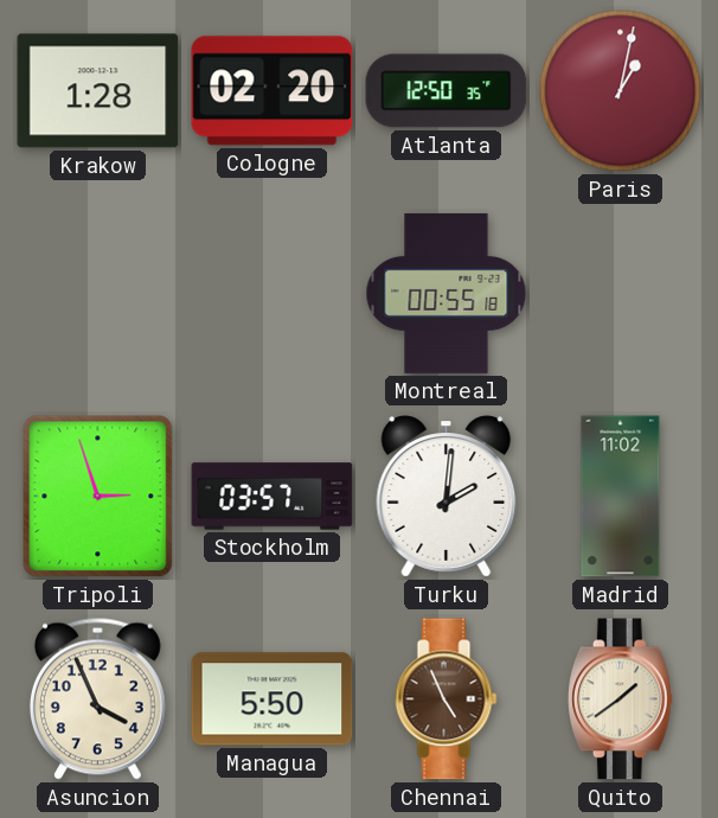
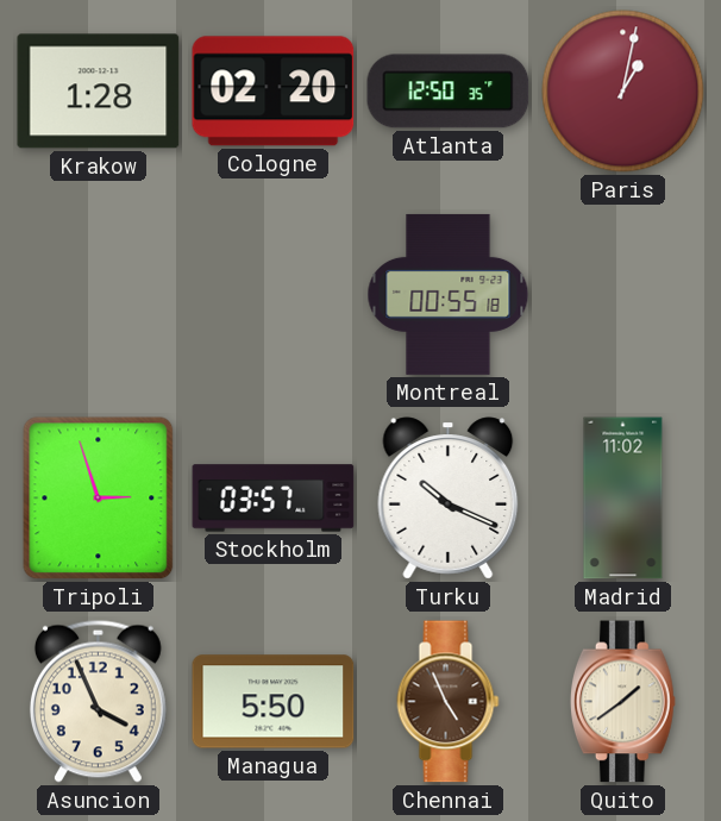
Turku: 2:01 -> 10:19
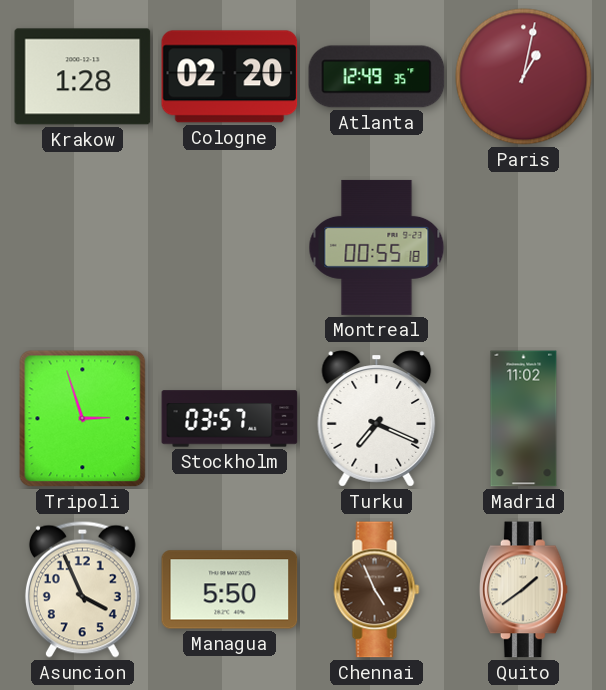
Atlanta: 12:50 -> 12:49
Turku: 10:19 -> 7:19
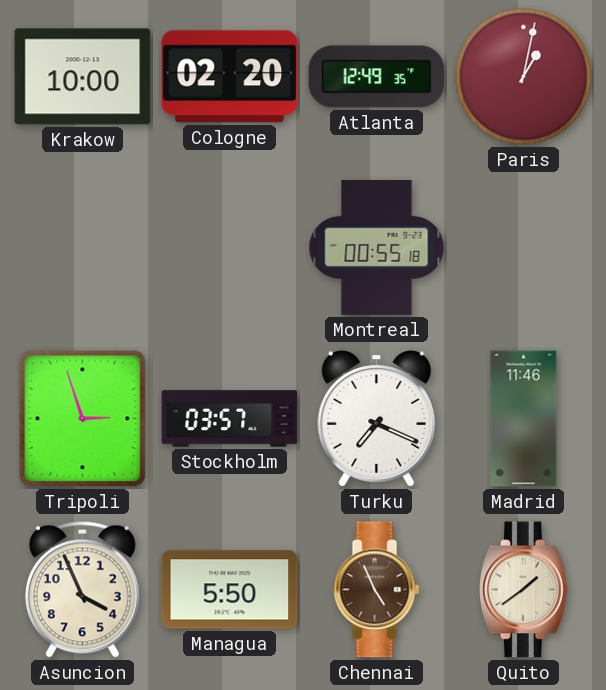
Krakow: 1:28 -> 10:00
Madrid: 11:02 -> 11:46
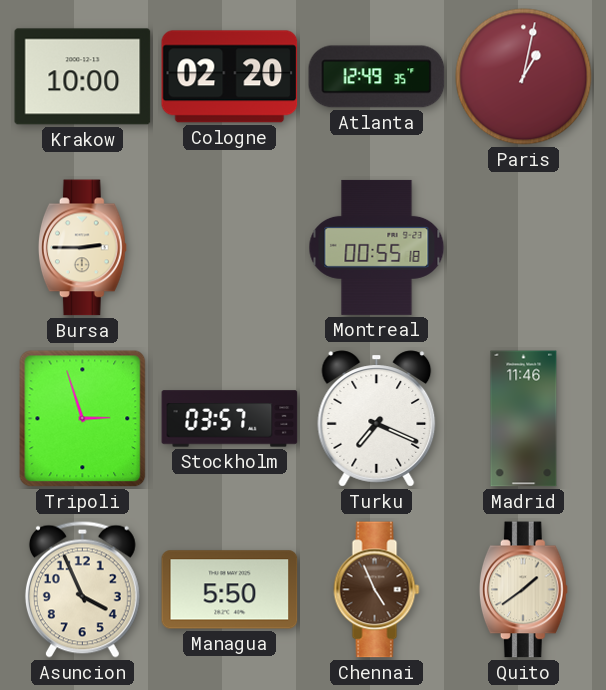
Bursa: none -> 2:45
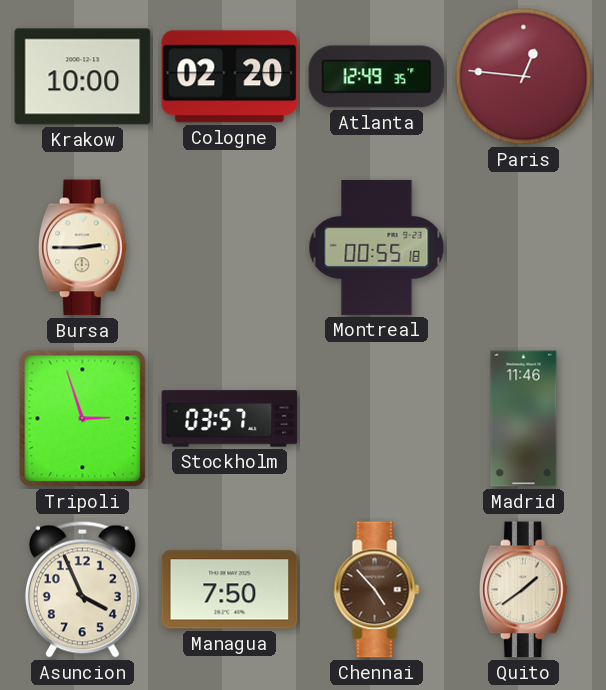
Paris: 1:02 -> 12:46
Turku: 7:19 -> none
Managua: 5:50 -> 7:50
Chennai: 4:56 -> 4:53
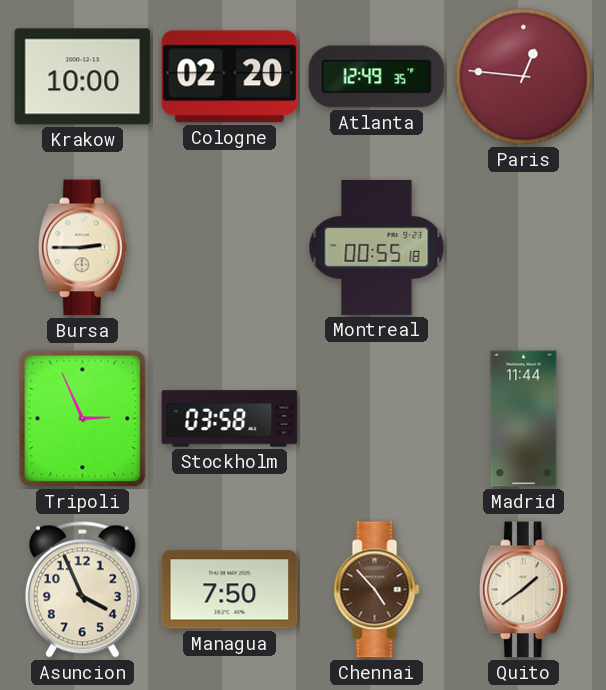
Tripoli: 2:57 -> 2:56
Stockholm: 03:57 -> 03:58
Madrid: 11:46 -> 11:44
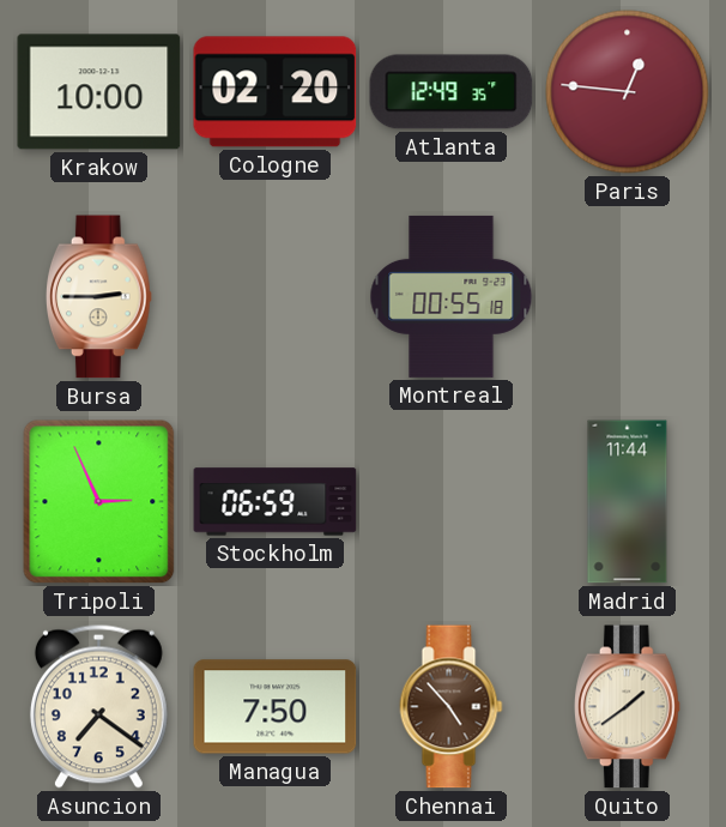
Stockholm: 03:58 -> 06:59
Asuncion: 3:56 -> 7:21
